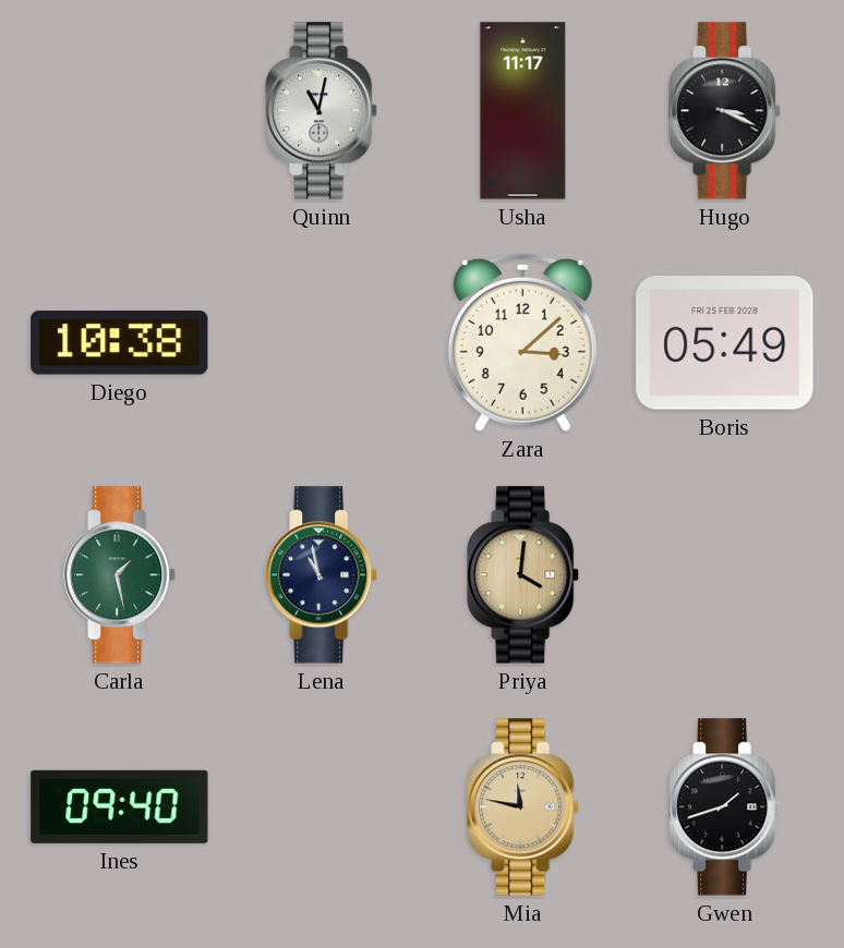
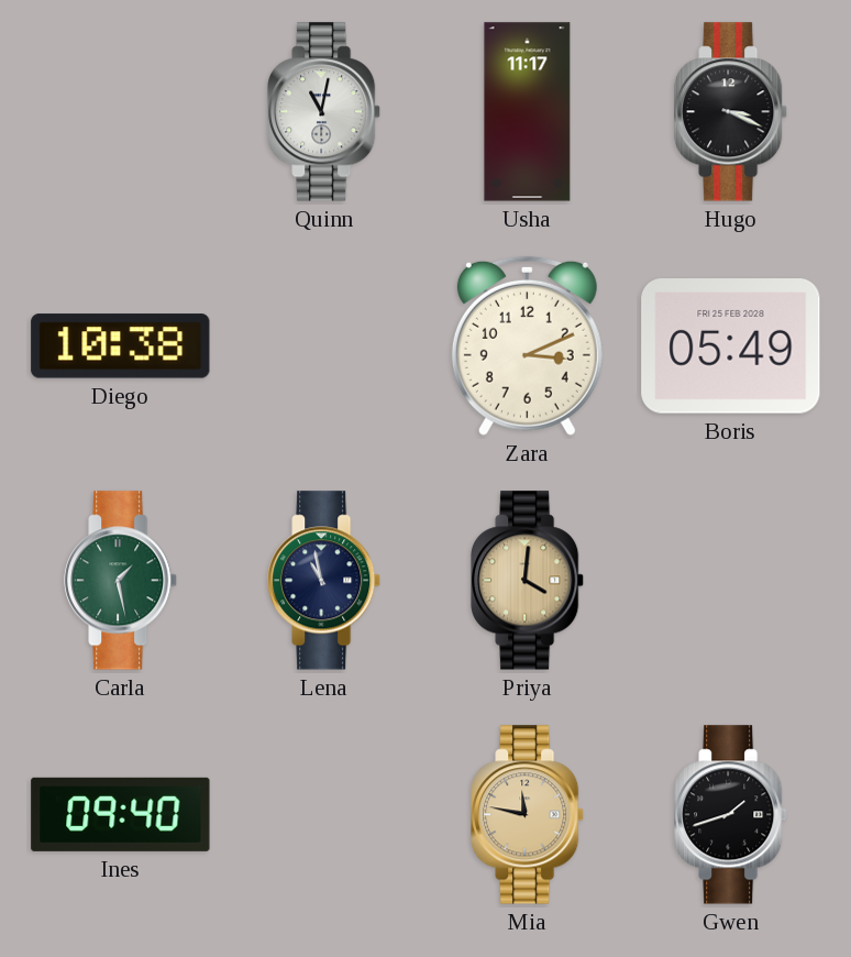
Zara: 3:08 -> 3:11
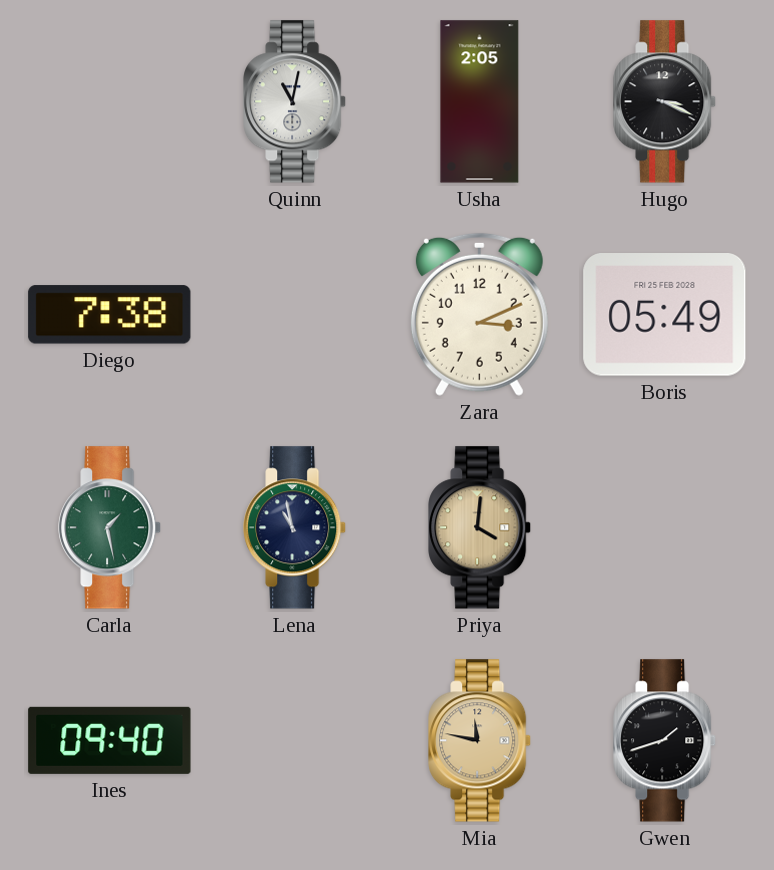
Usha: 11:17 -> 2:05
Diego: 10:38 -> 7:38
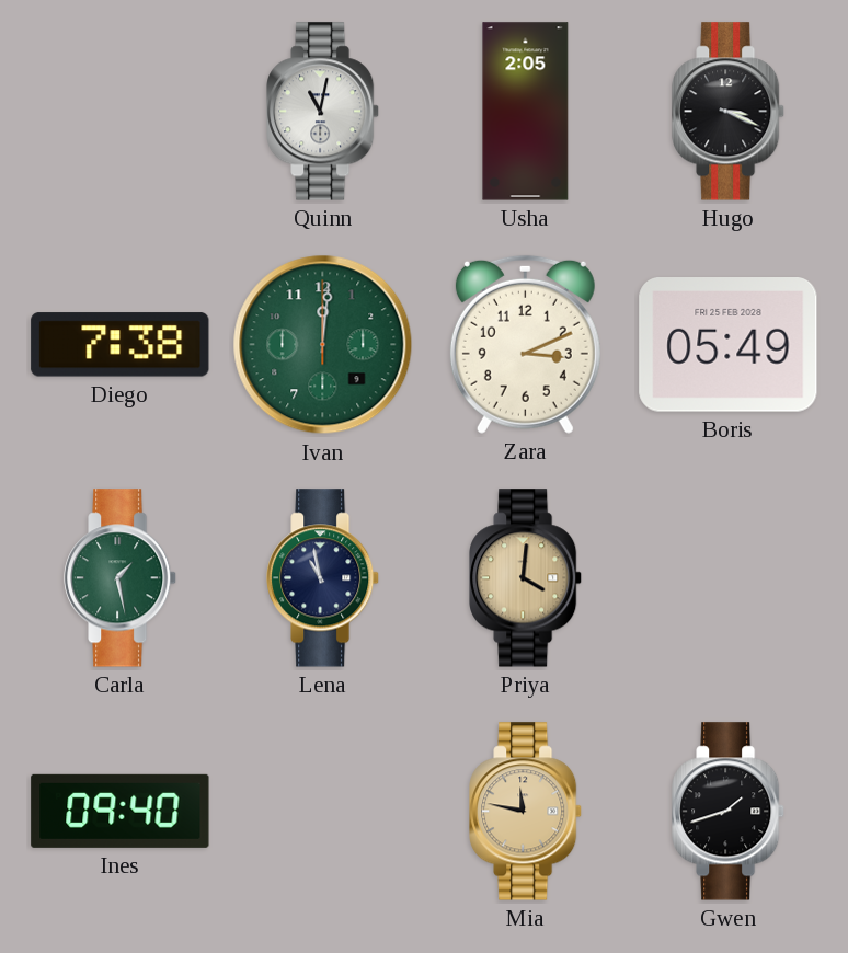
Ivan: none -> 12:01
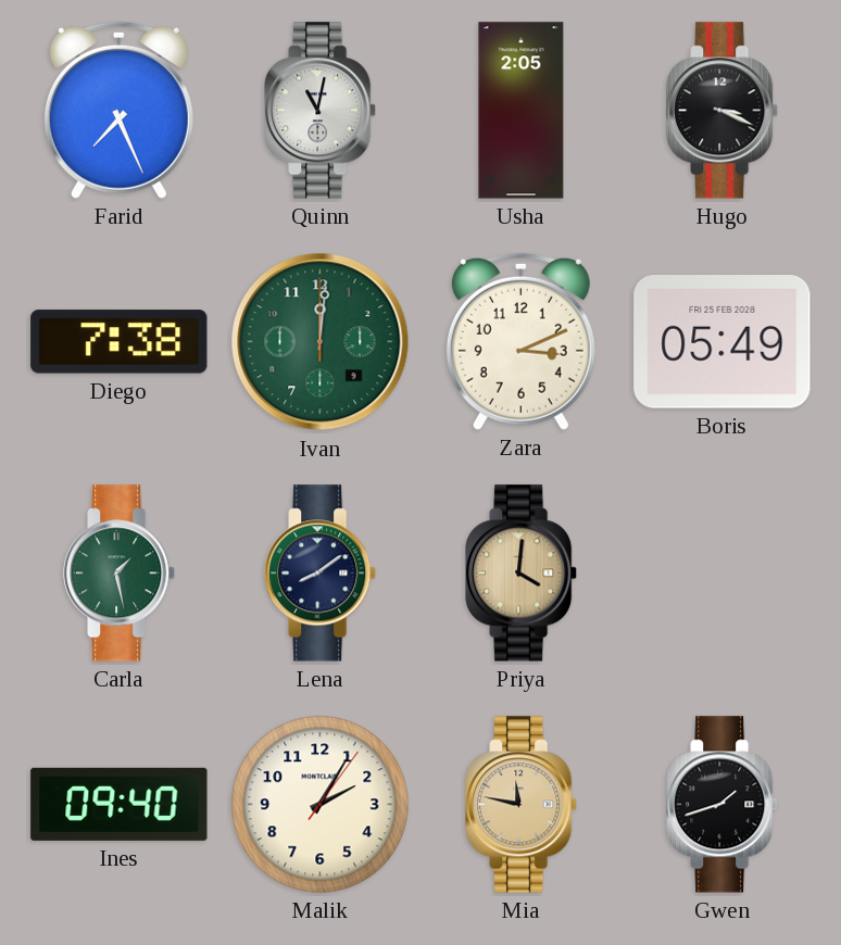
Farid: none -> 7:26
Lena: 10:58 -> 8:09
Malik: none -> 2:05
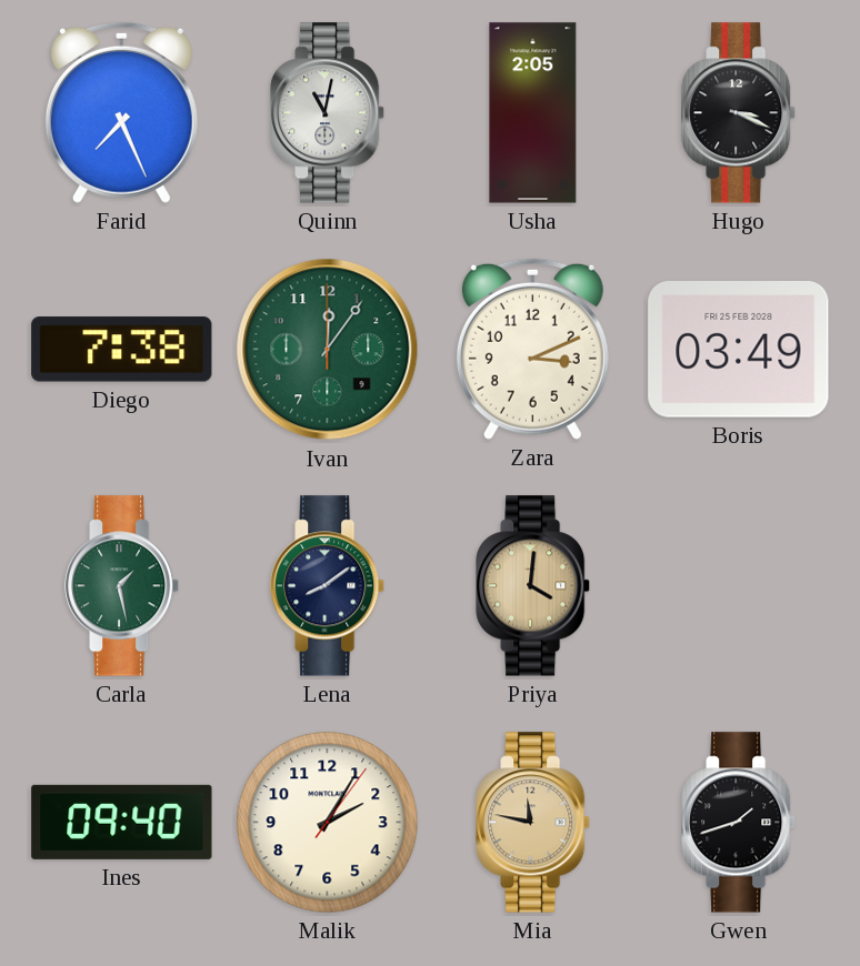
Ivan: 12:01 -> 12:06
Boris: 05:49 -> 03:49
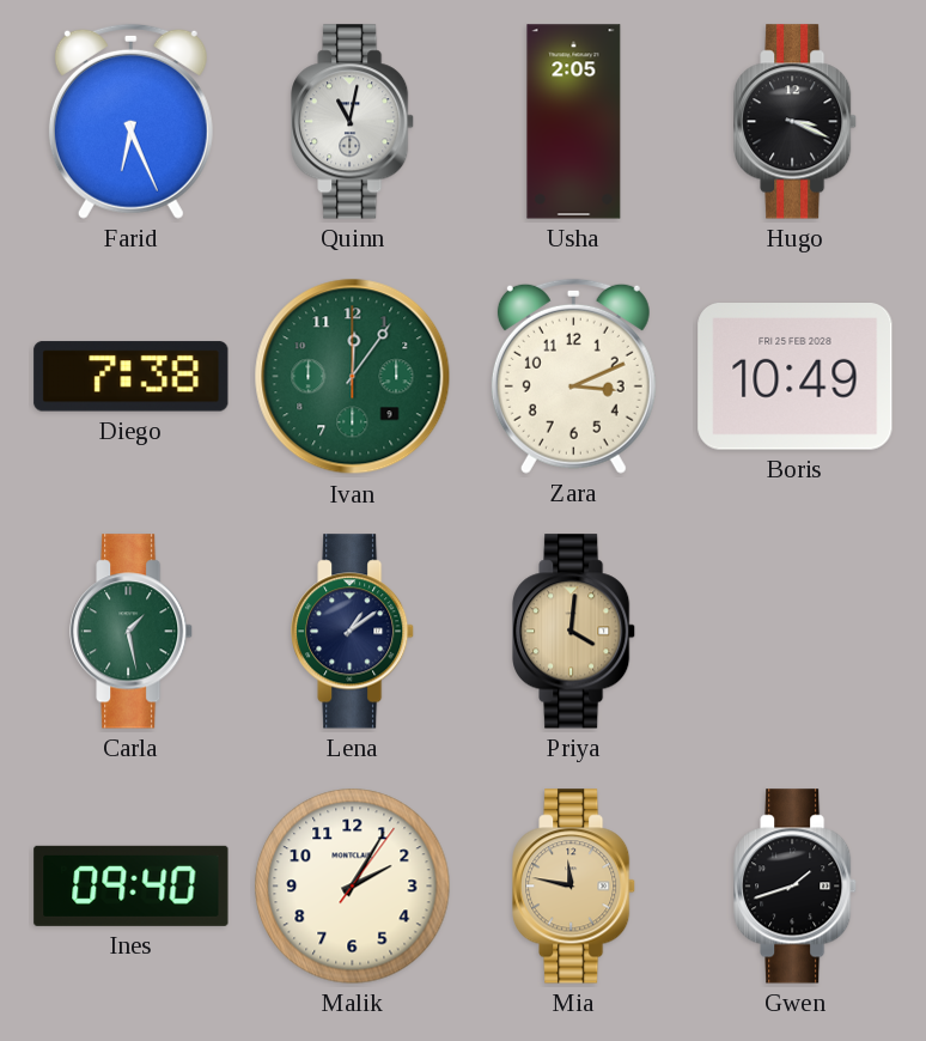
Farid: 7:26 -> 6:26
Boris: 03:49 -> 10:49
Lena: 8:09 -> 1:09
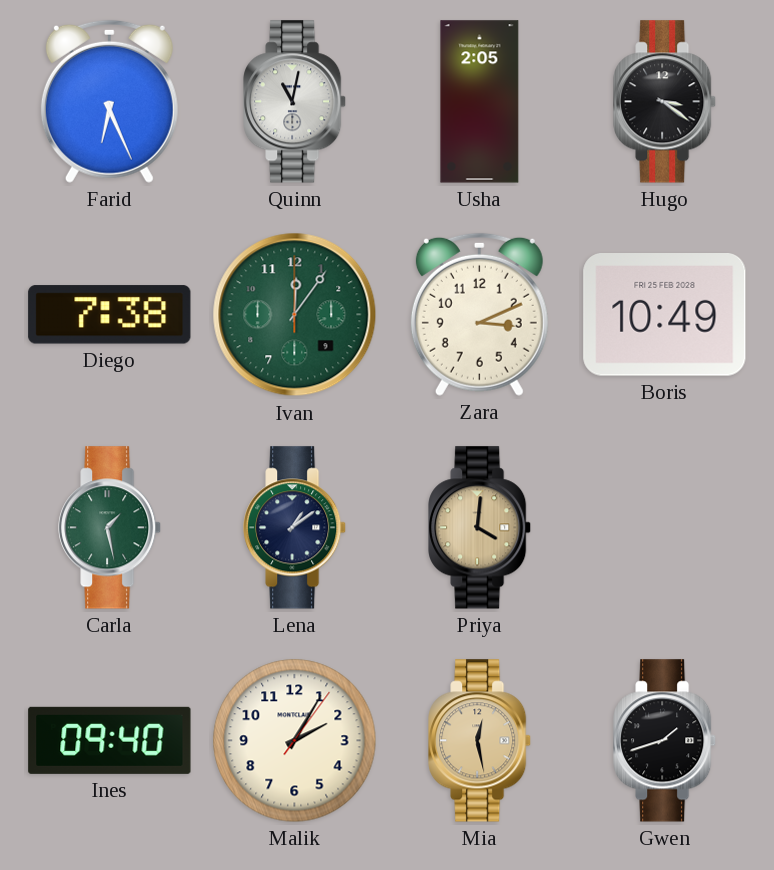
Hugo: 3:19 -> 3:21
Mia: 11:47 -> 12:28
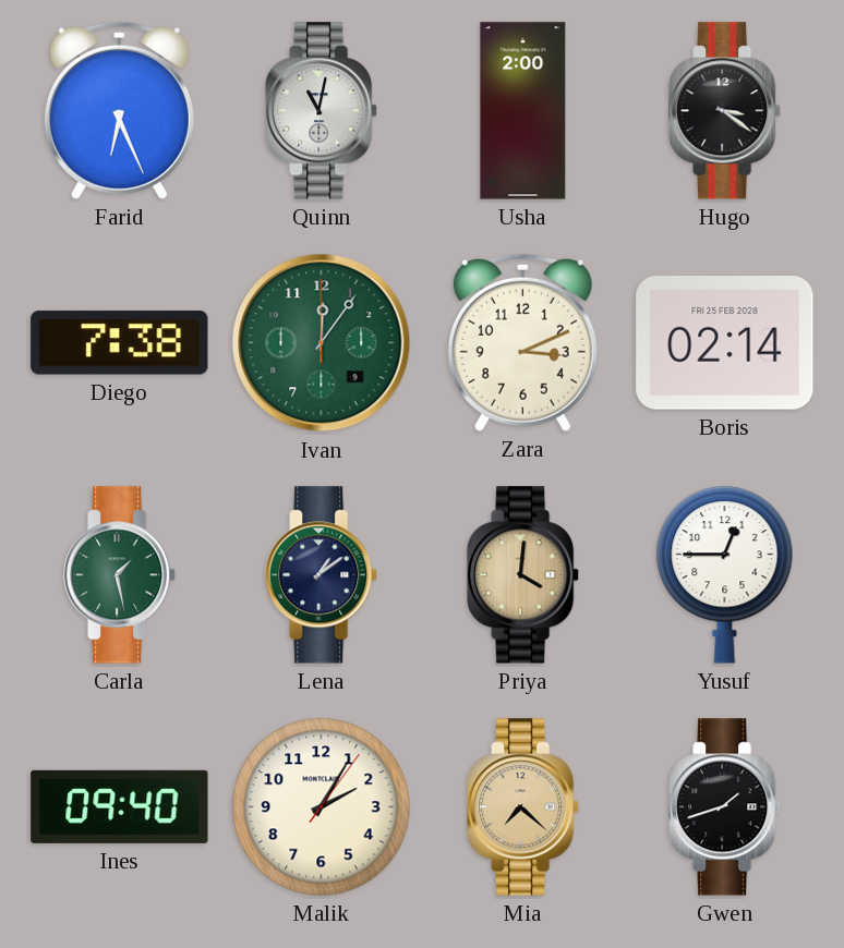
Usha: 2:05 -> 2:00
Boris: 10:49 -> 02:14
Yusuf: none -> 12:45
Mia: 12:28 -> 7:22
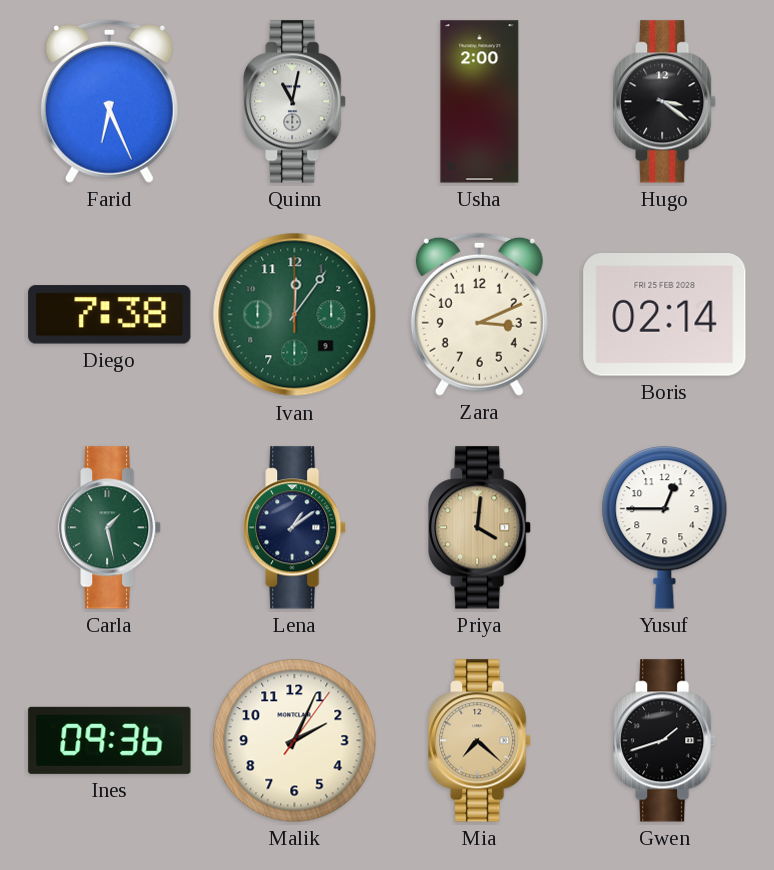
Ines: 09:40 -> 09:36
Malik: 2:05 -> 2:04
